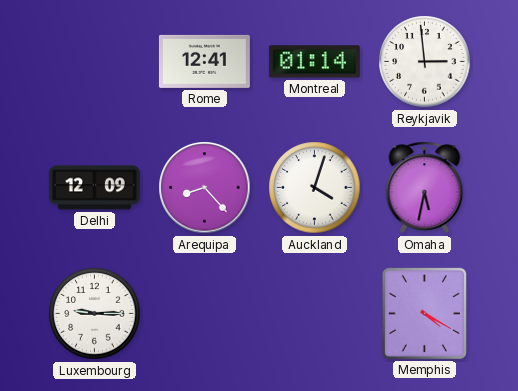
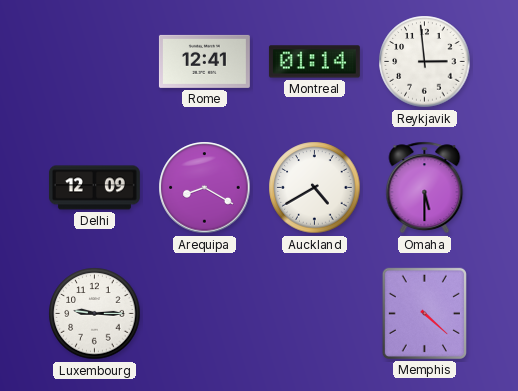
Arequipa: 8:23 -> 8:20
Auckland: 4:03 -> 4:40
Omaha: 5:32 -> 5:30
Memphis: 4:20 -> 4:22
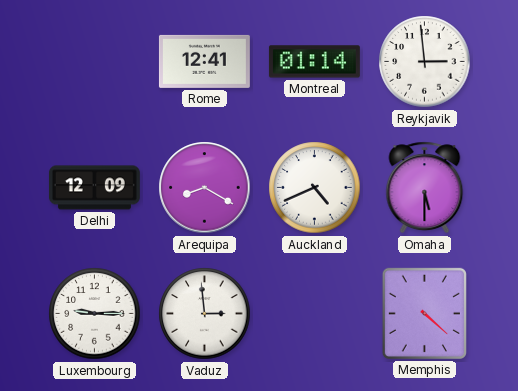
Auckland: 4:40 -> 4:41
Vaduz: none -> 2:59
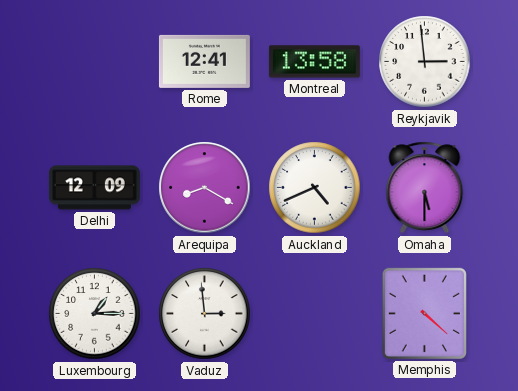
Montreal: 01:14 -> 13:58
Luxembourg: 9:15 -> 1:15
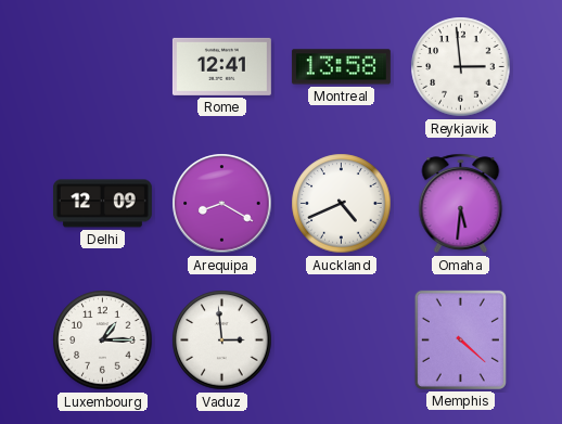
Omaha: 5:30 -> 5:31
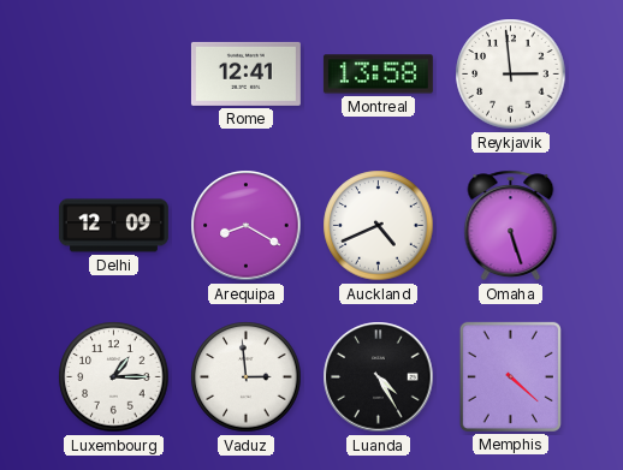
Omaha: 5:31 -> 5:27
Luanda: none -> 4:25
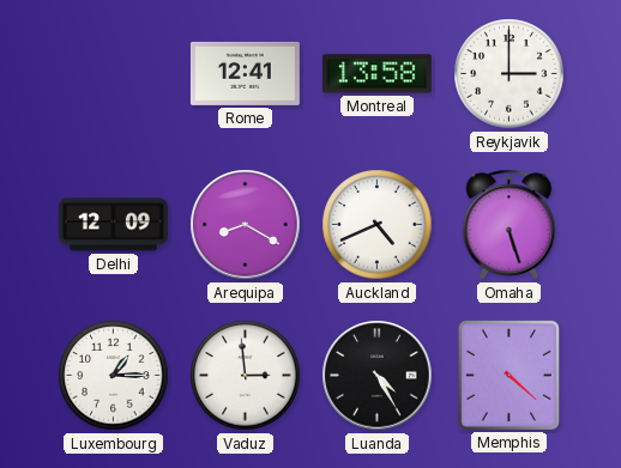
Reykjavik: 2:59 -> 3:00
